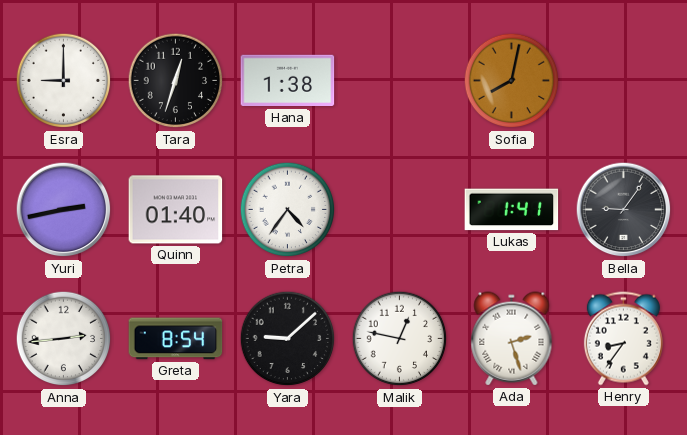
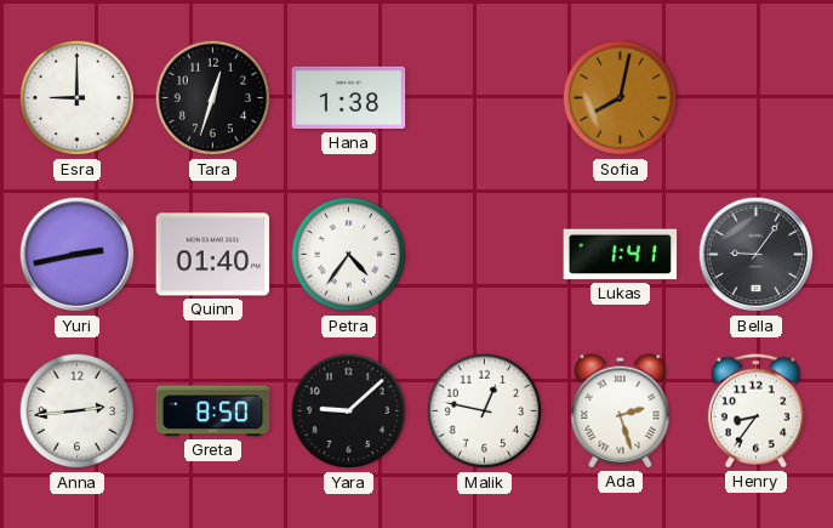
Greta: 8:54 -> 8:50
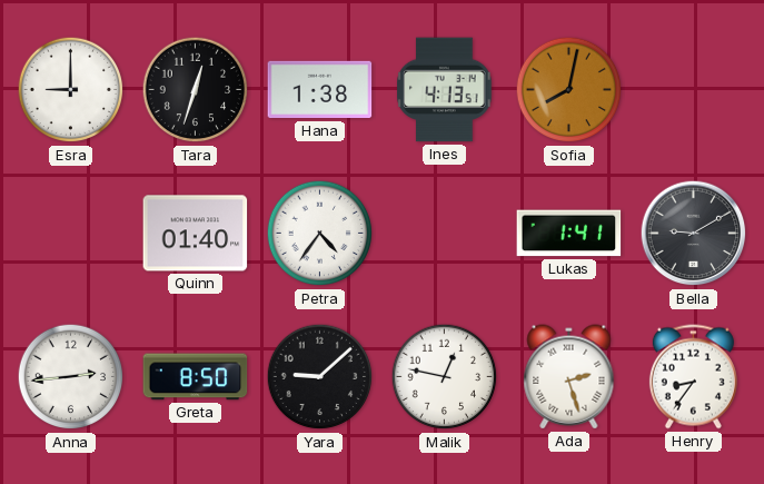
Ines: none -> 4:13
Yuri: 2:43 -> none
Bella: 9:06 -> 9:10
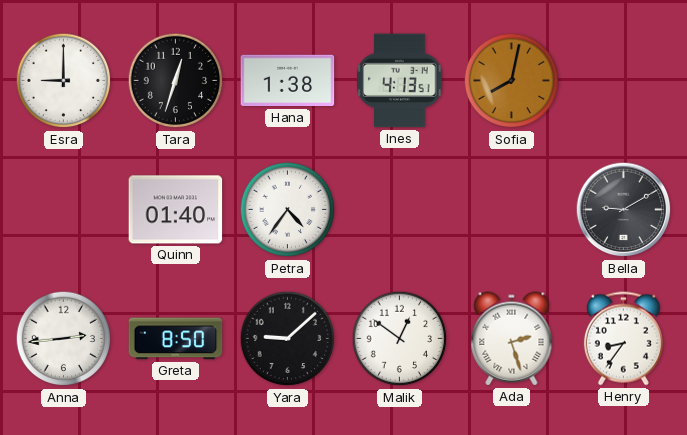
Lukas: 1:41 -> none
Malik: 12:47 -> 12:51
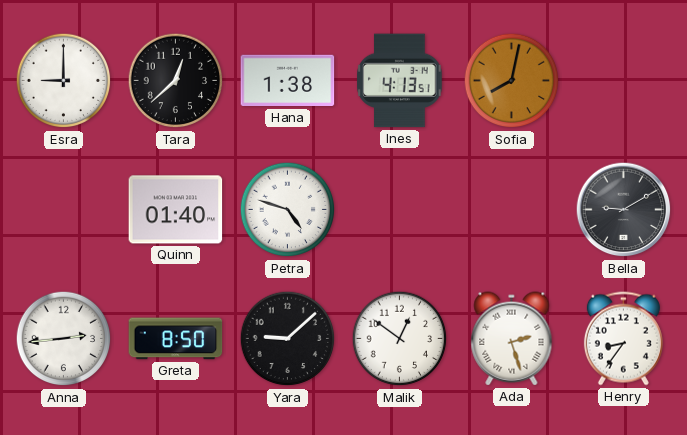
Tara: 12:33 -> 12:38
Petra: 4:36 -> 4:48
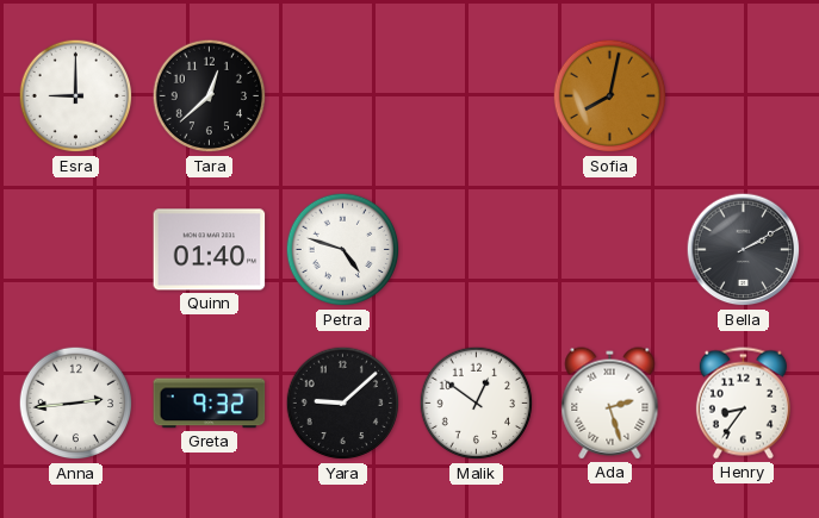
Hana: 1:38 -> none
Ines: 4:13 -> none
Bella: 9:10 -> 2:10
Greta: 8:50 -> 9:32
